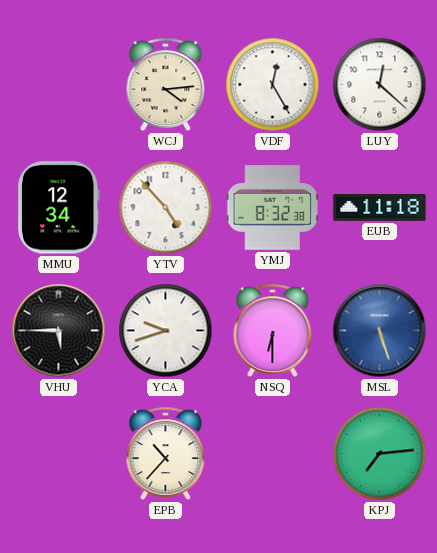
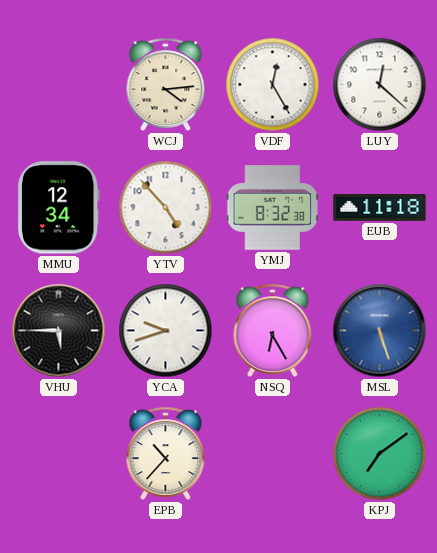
NSQ: 6:30 -> 6:25
KPJ: 7:14 -> 7:09
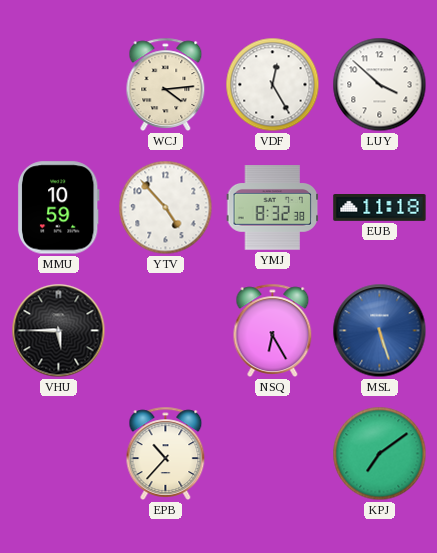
LUY: 12:22 -> 3:52
MMU: 12:34 -> 10:59
YCA: 9:42 -> none
